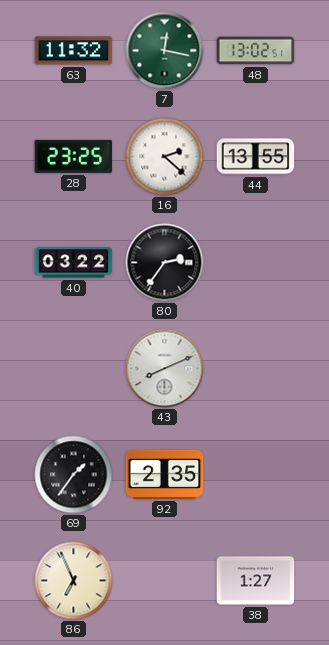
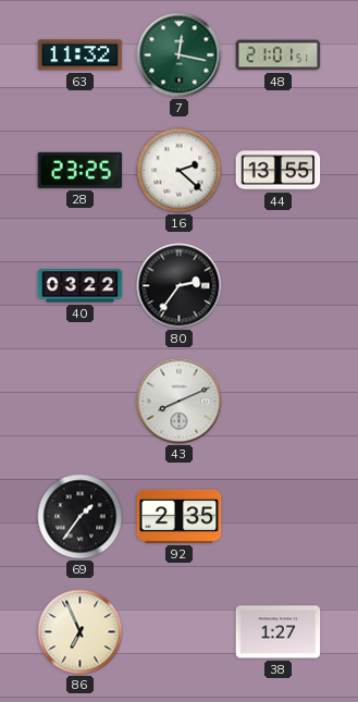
48: 13:02 -> 21:01
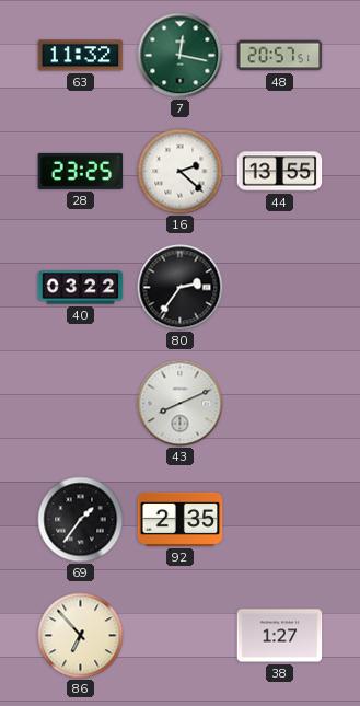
48: 21:01 -> 20:57
86: 6:56 -> 6:53
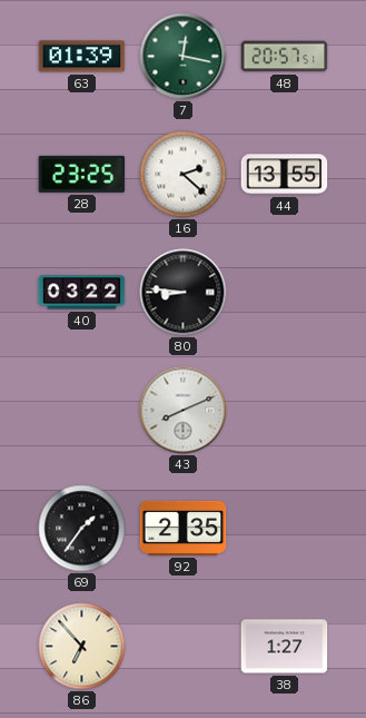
63: 11:32 -> 01:39
80: 2:36 -> 8:46
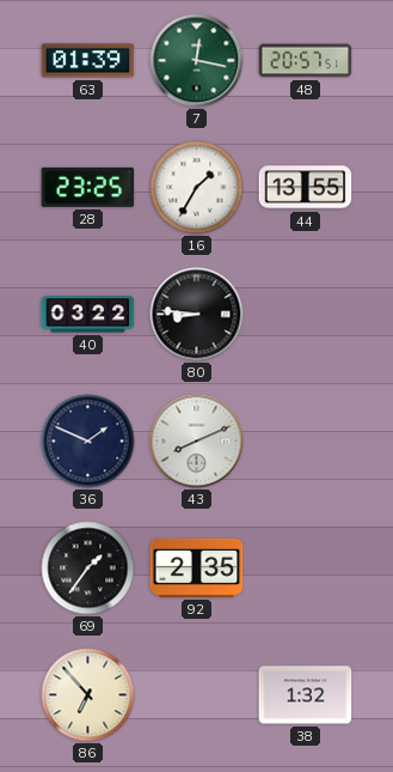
16: 2:22 -> 1:35
36: none -> 1:49
38: 1:27 -> 1:32
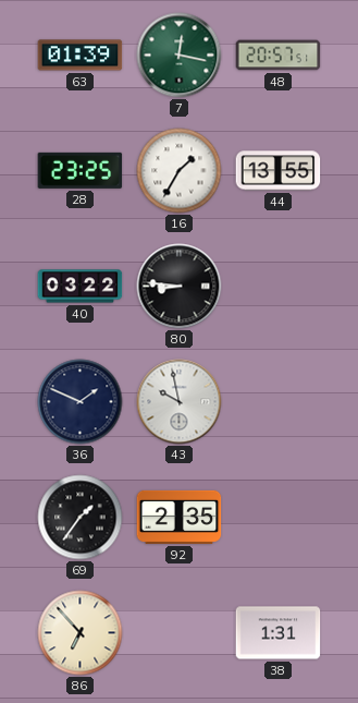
43: 8:11 -> 9:58
38: 1:32 -> 1:31
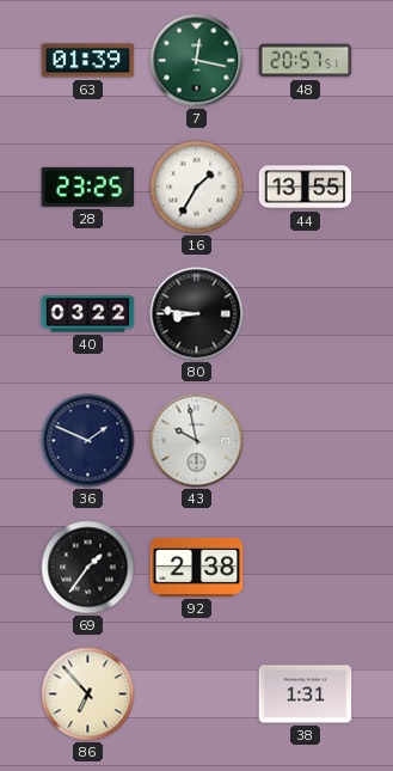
92: 2:35 -> 2:38
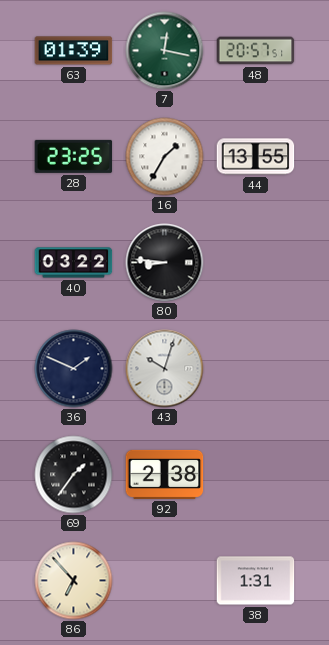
43: 9:58 -> 10:03
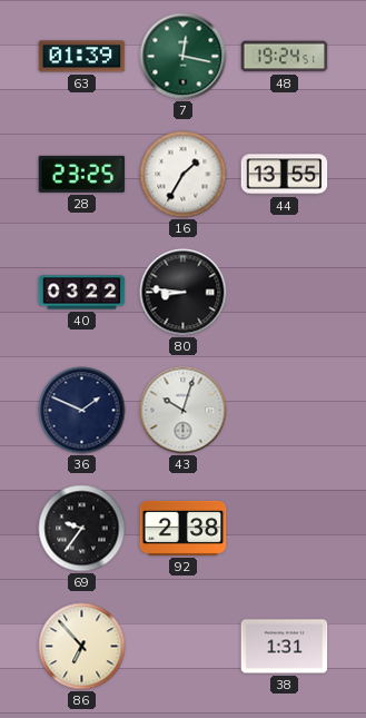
48: 20:57 -> 19:24
69: 1:36 -> 9:36
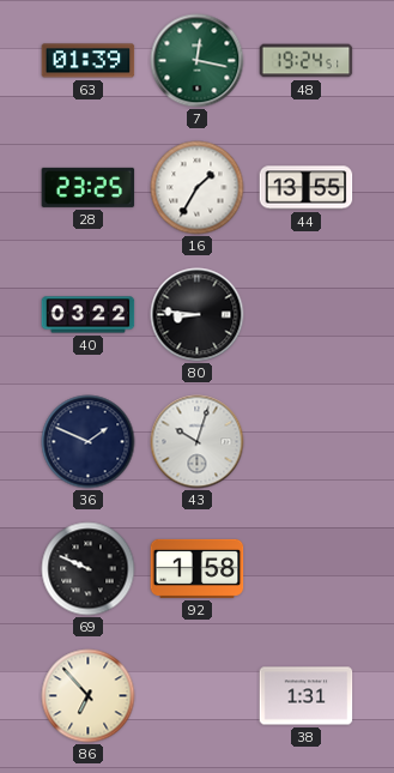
69: 9:36 -> 9:49
92: 2:38 -> 1:58
